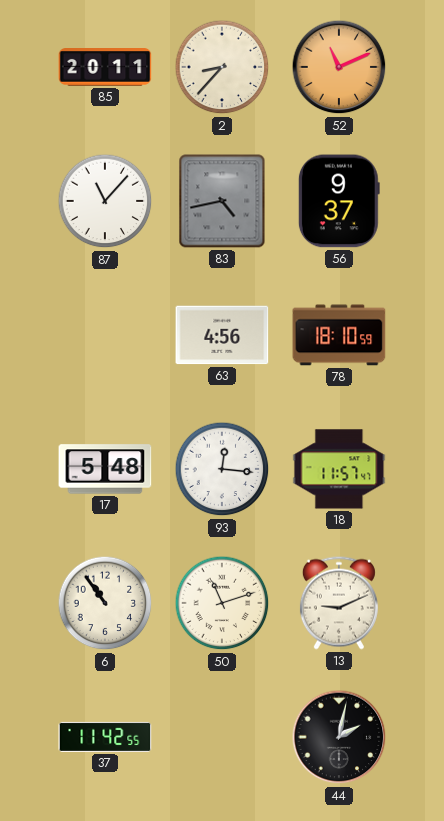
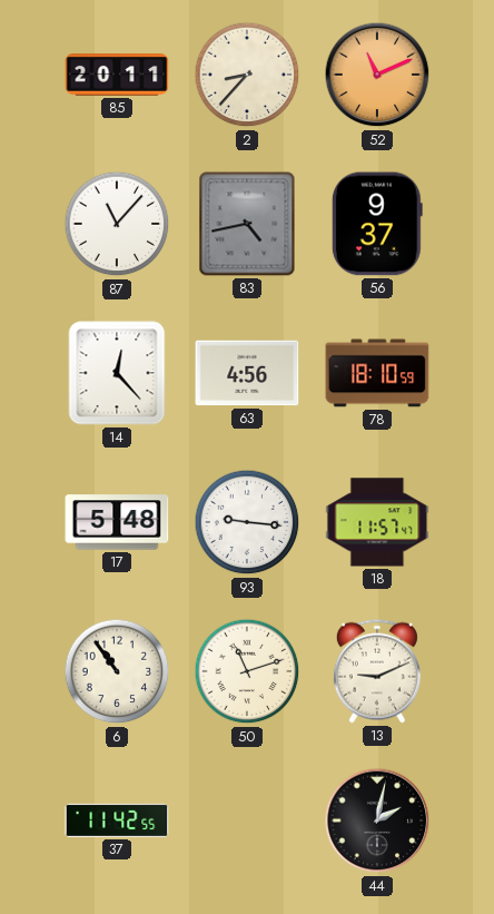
14: none -> 12:23
93: 12:16 -> 9:16
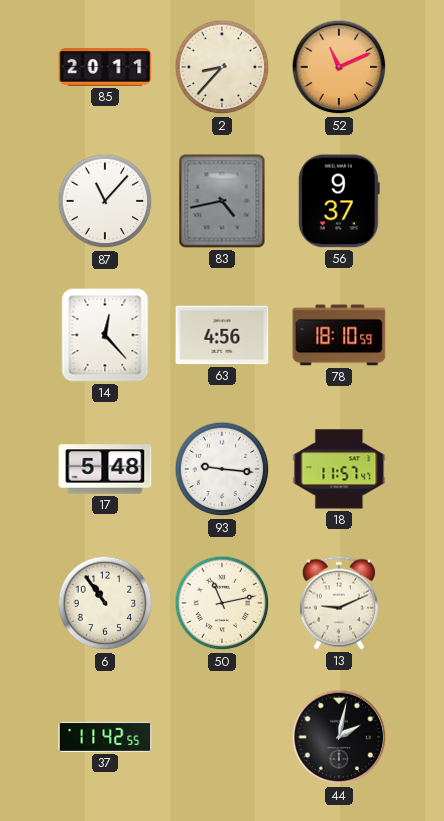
50: 11:12 -> 11:13
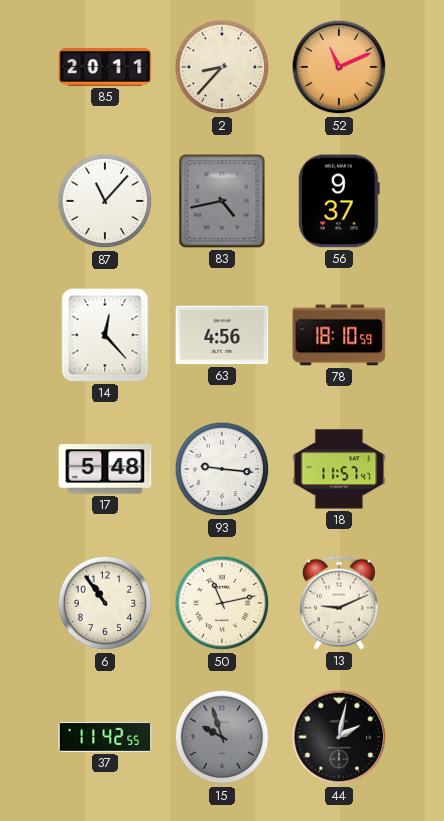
15: none -> 9:57
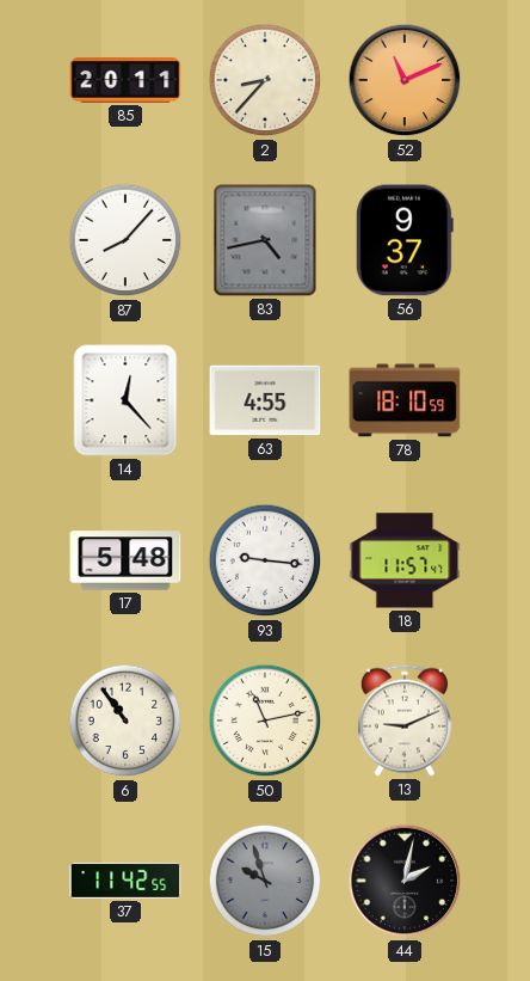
87: 11:07 -> 8:07
63: 4:56 -> 4:55
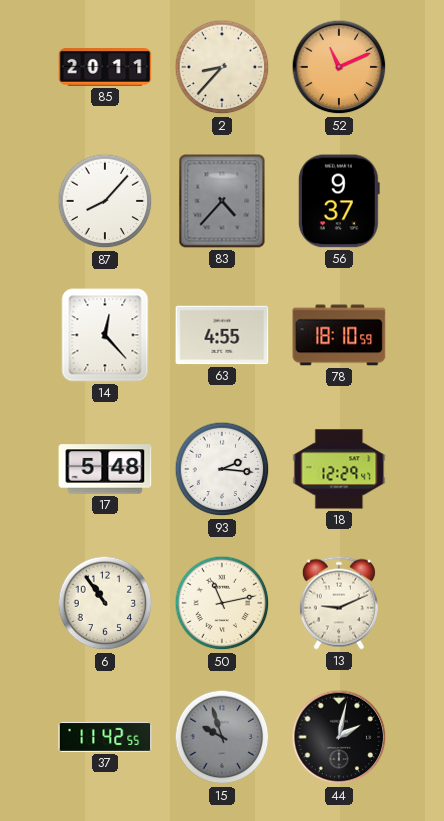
83: 4:43 -> 4:37
93: 9:16 -> 2:16
18: 11:57 -> 12:29
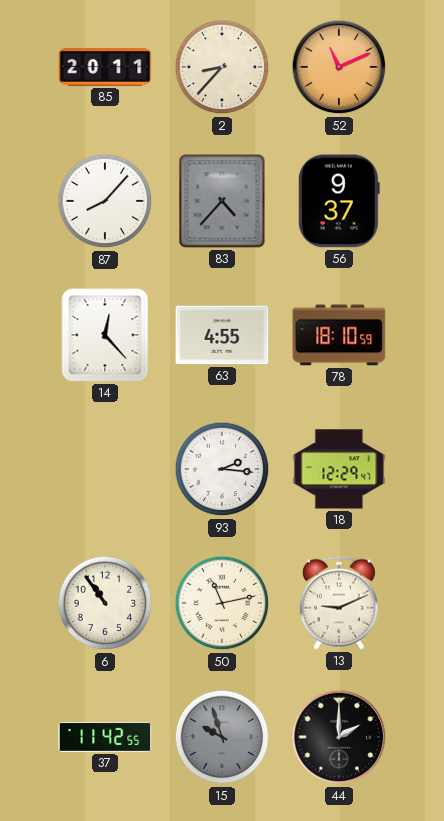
17: 5:48 -> none
44: 2:02 -> 2:00
